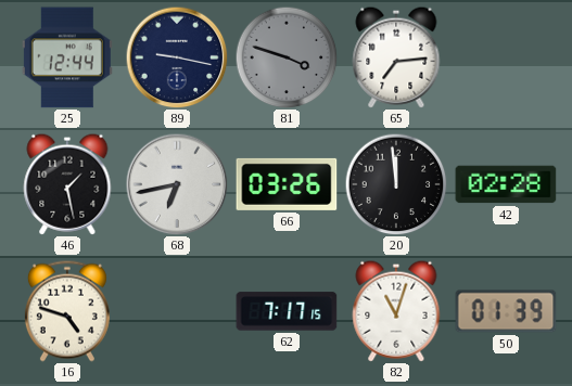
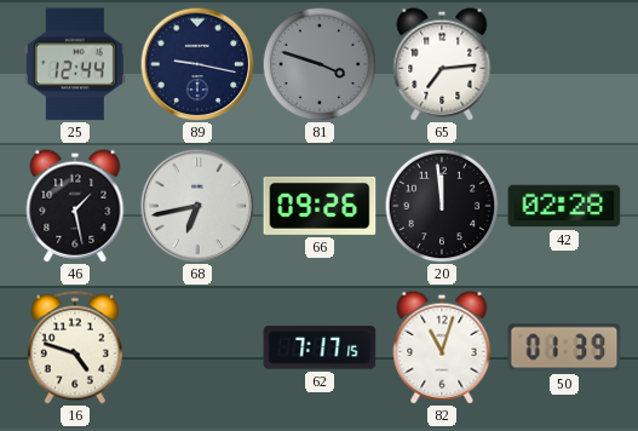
66: 03:26 -> 09:26
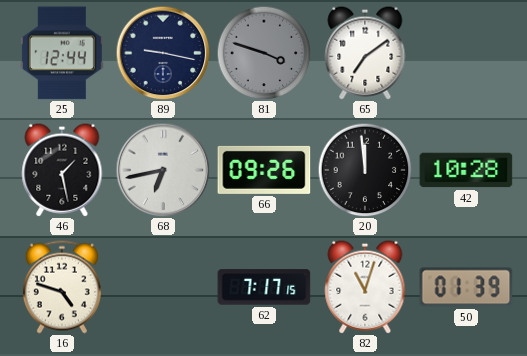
65: 7:14 -> 7:09
42: 02:28 -> 10:28
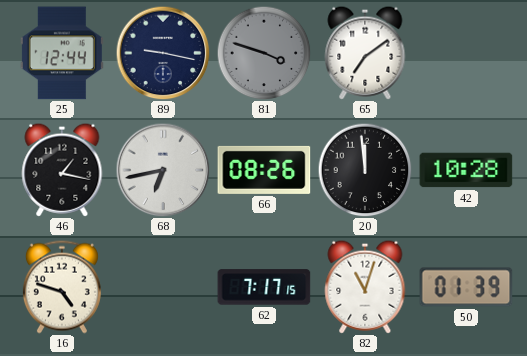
46: 1:28 -> 1:17
66: 09:26 -> 08:26
